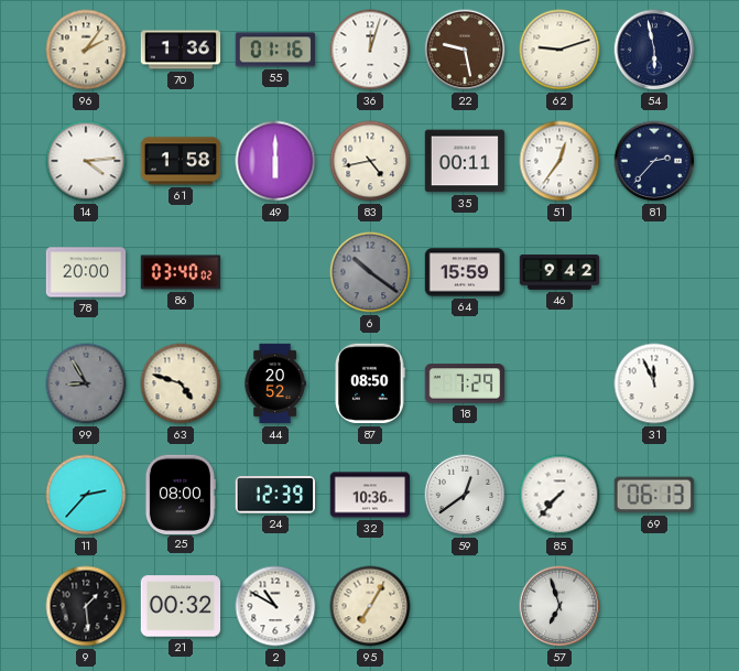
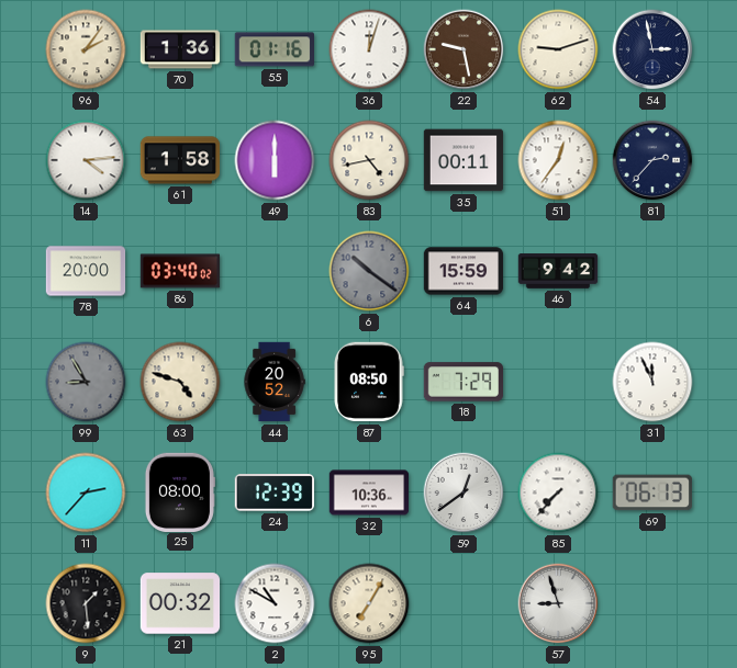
54: 5:58 -> 2:58
57: 6:57 -> 8:57
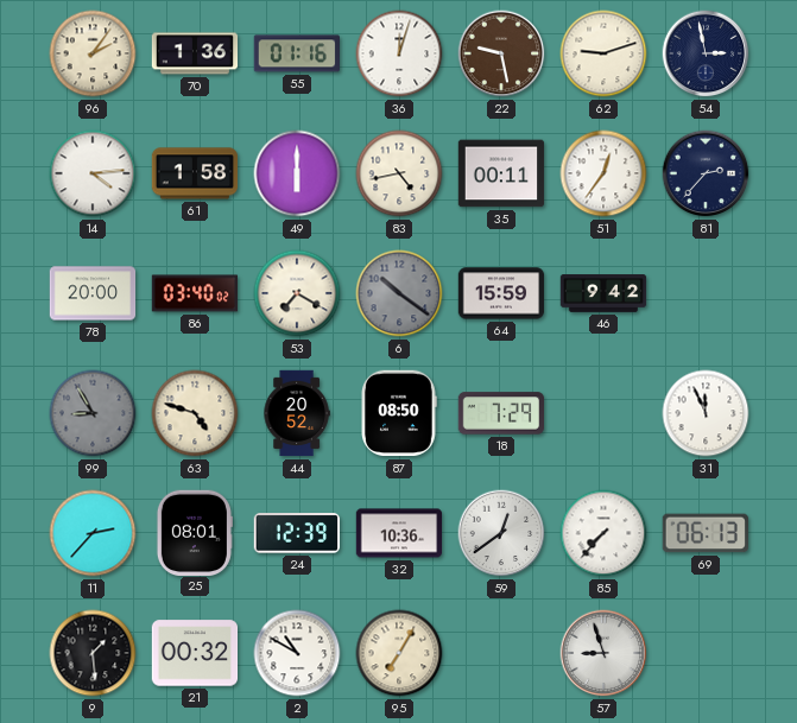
53: none -> 7:20
25: 08:00 -> 08:01
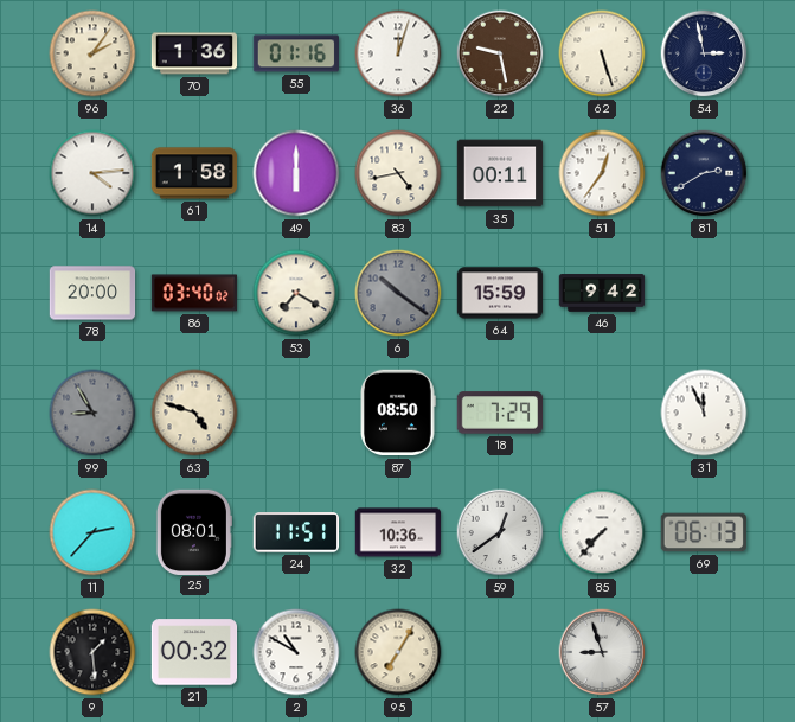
62: 9:12 -> 5:27
81: 2:37 -> 2:40
44: 20:52 -> none
24: 12:39 -> 11:51
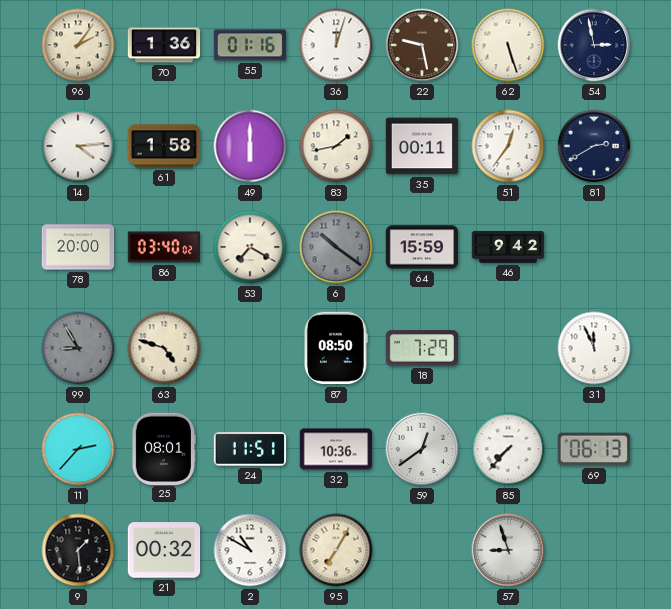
83: 4:43 -> 1:43
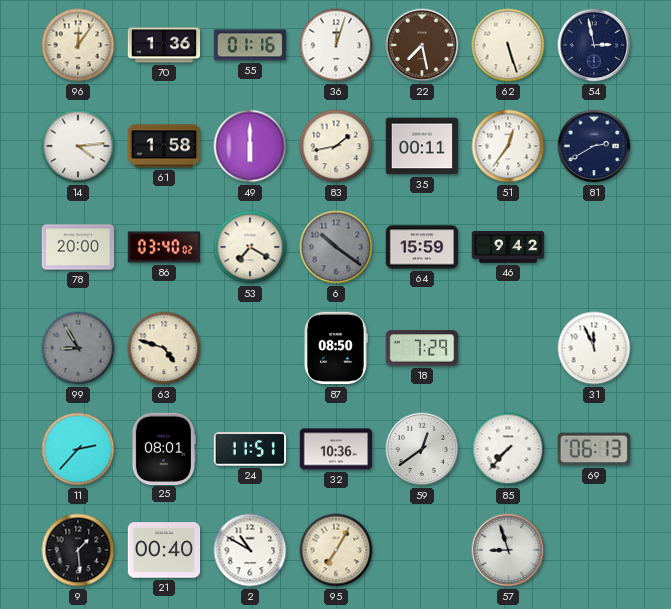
96: 2:06 -> 12:06
22: 9:28 -> 7:28
21: 00:32 -> 00:40
